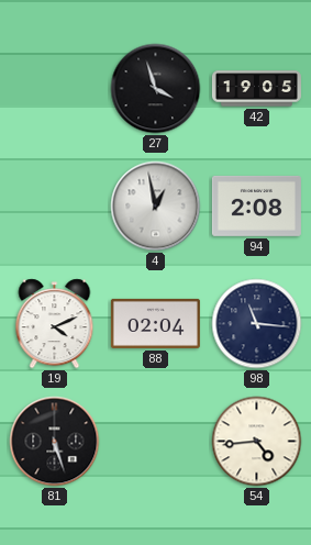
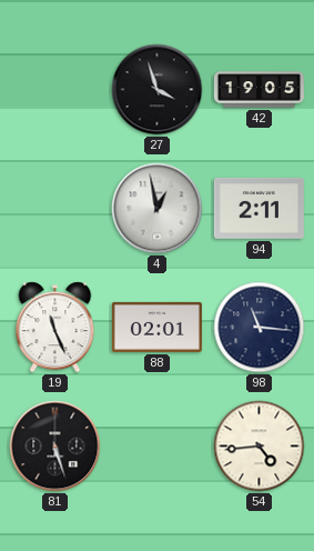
94: 2:08 -> 2:11
19: 4:11 -> 11:26
88: 02:04 -> 02:01
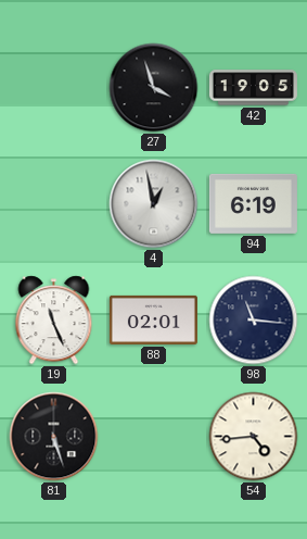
94: 2:11 -> 6:19
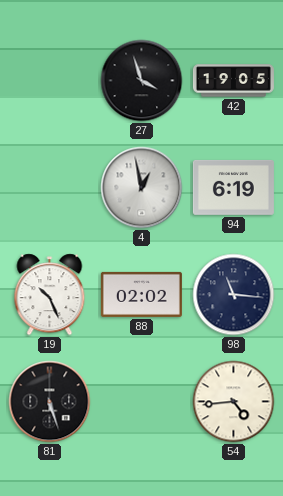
19: 11:26 -> 10:26
88: 02:01 -> 02:02
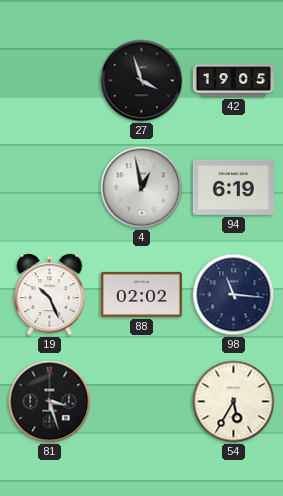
81: 5:27 -> 3:27
54: 4:44 -> 5:35
